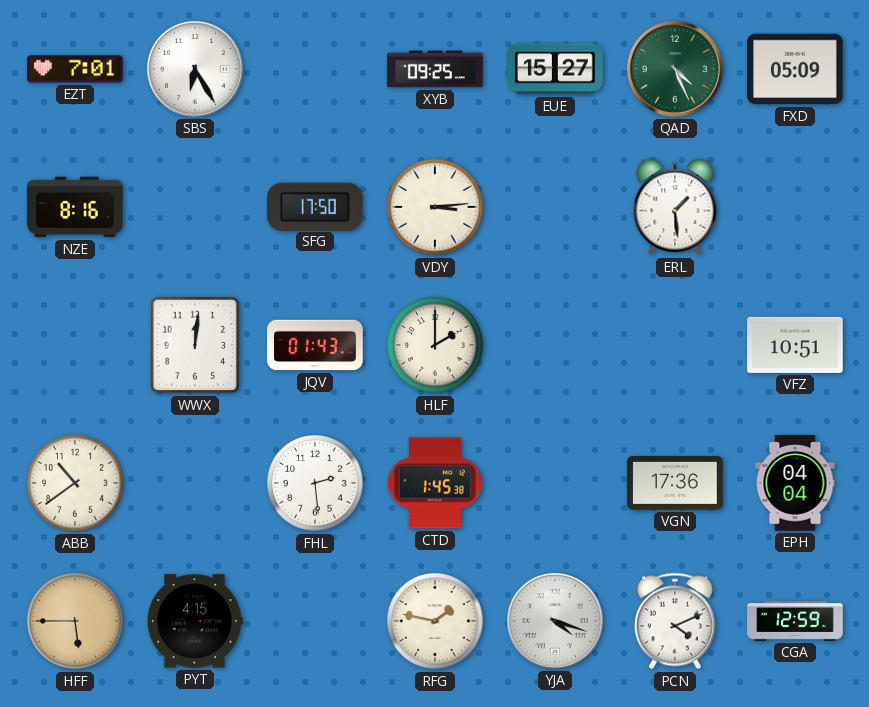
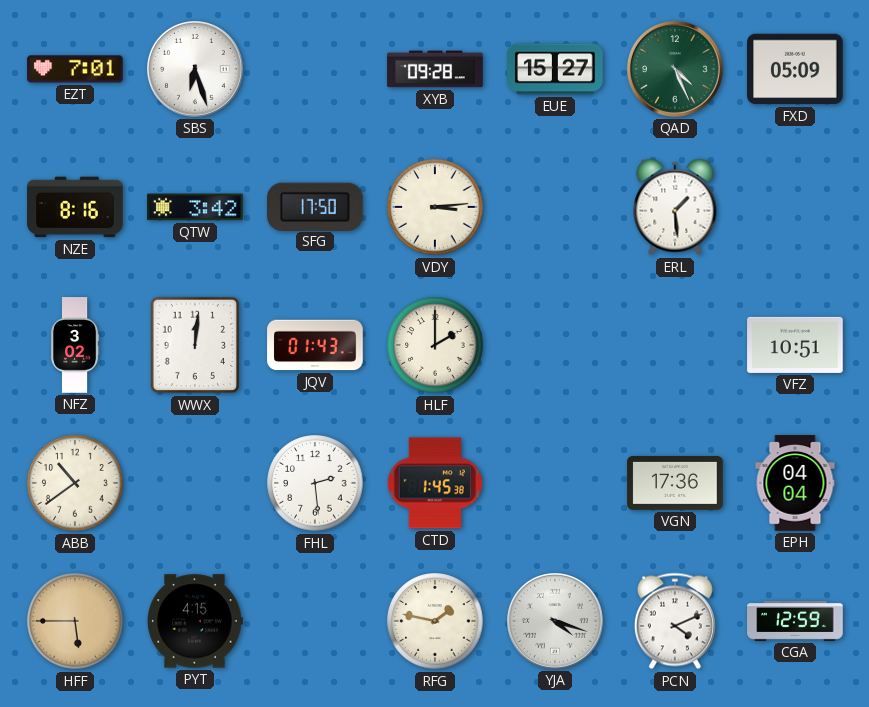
SBS: 6:25 -> 6:27
XYB: 09:25 -> 09:28
QTW: none -> 3:42
NFZ: none -> 3:02
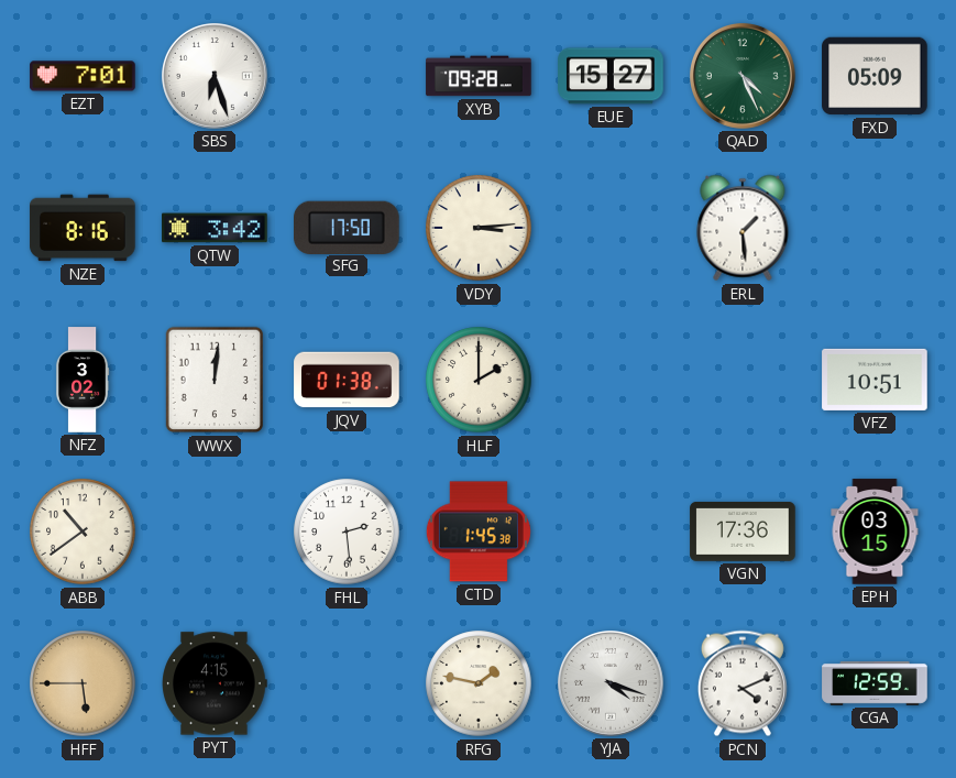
JQV: 01:43 -> 01:38
EPH: 04:04 -> 03:15
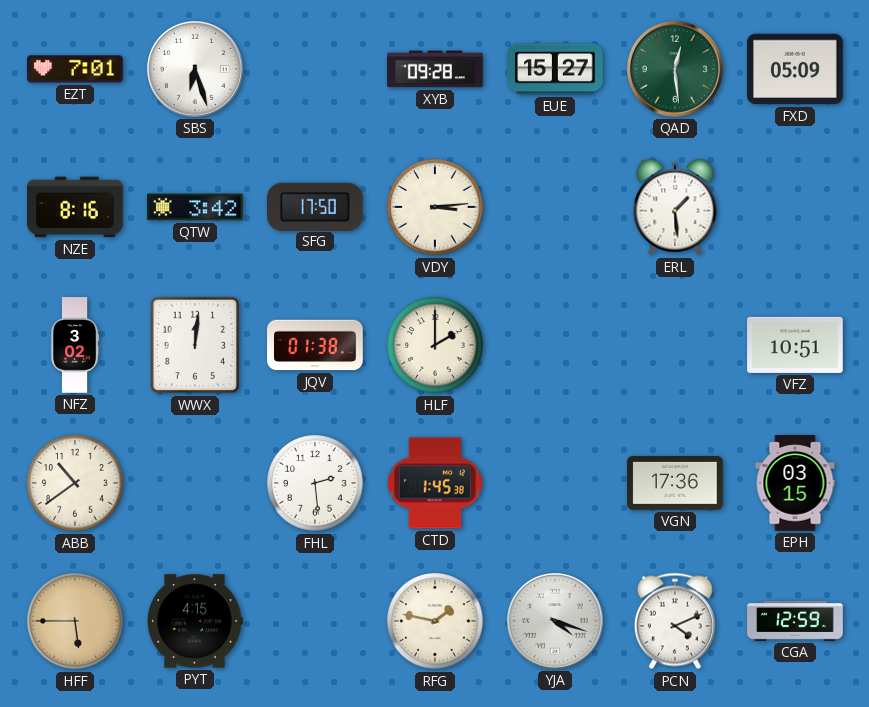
QAD: 4:26 -> 12:29
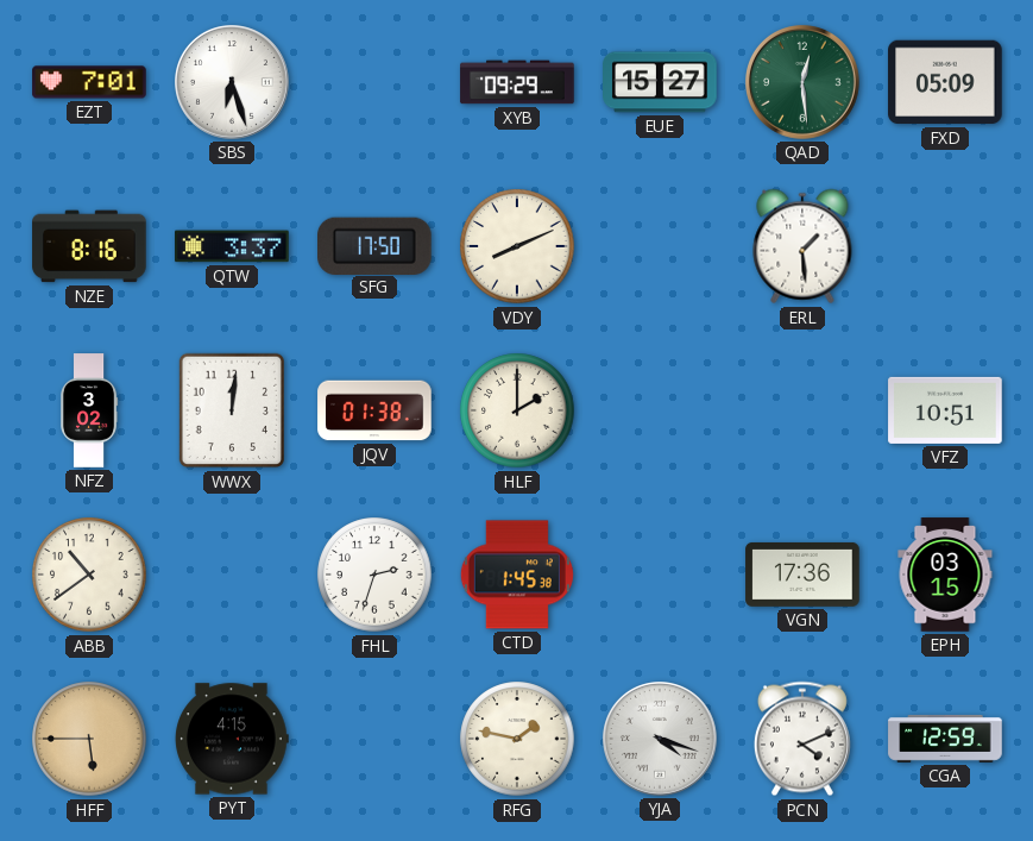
XYB: 09:28 -> 09:29
QTW: 3:42 -> 3:37
VDY: 3:14 -> 8:11
FHL: 2:29 -> 2:33
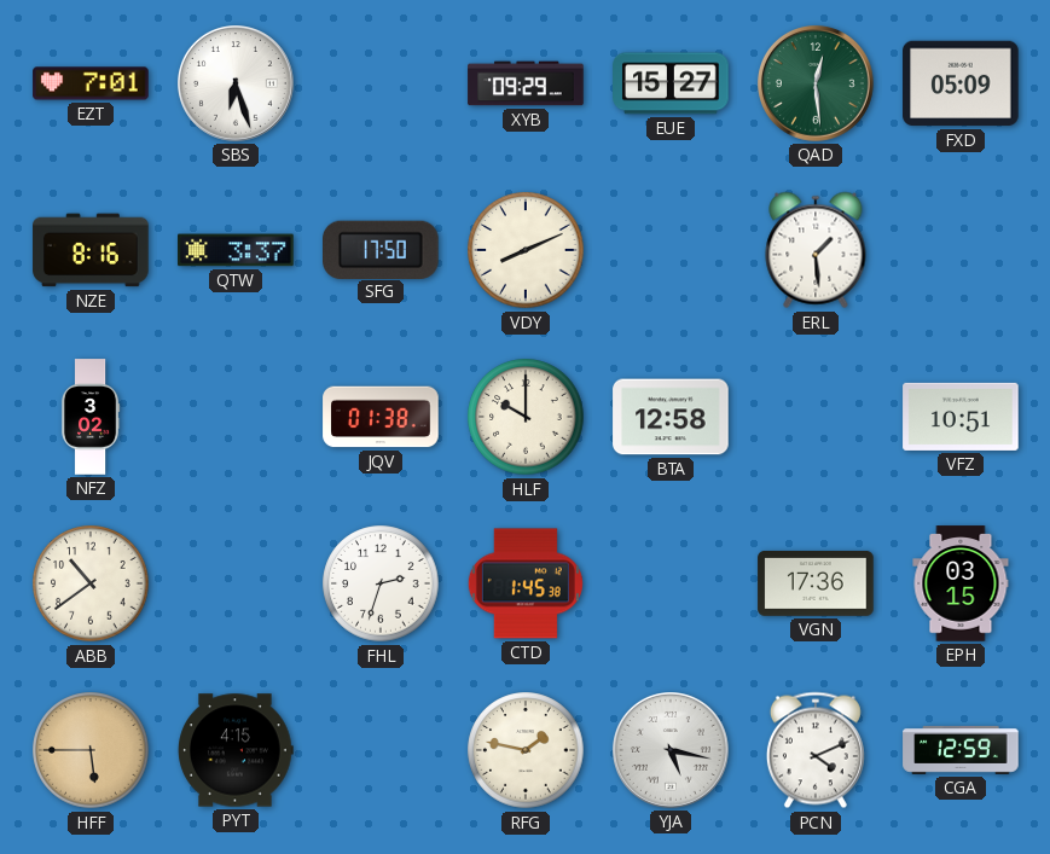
WWX: 12:01 -> none
HLF: 2:00 -> 10:00
BTA: none -> 12:58
YJA: 4:18 -> 5:17
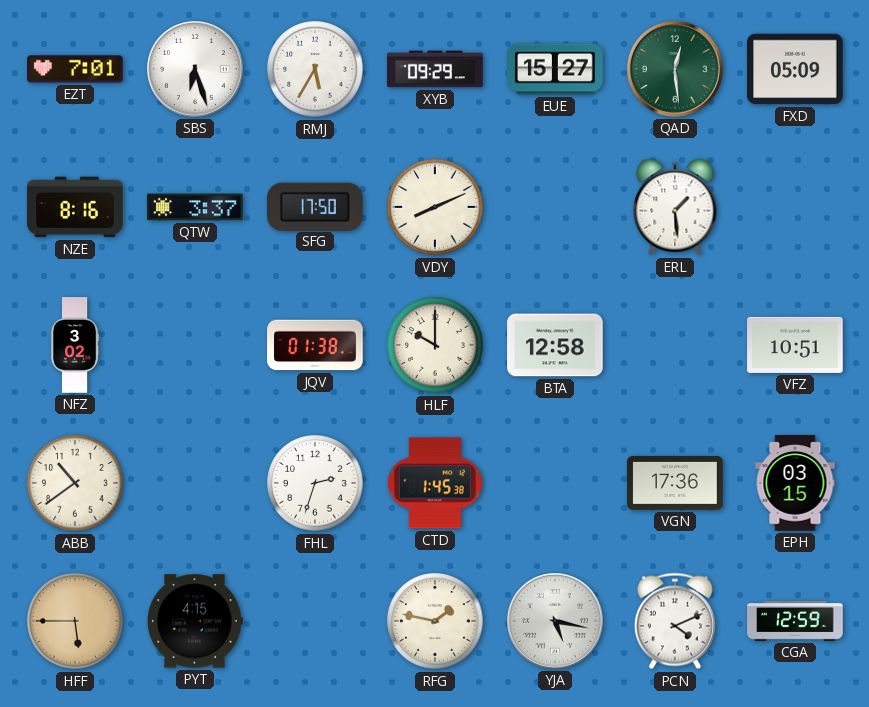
RMJ: none -> 5:35
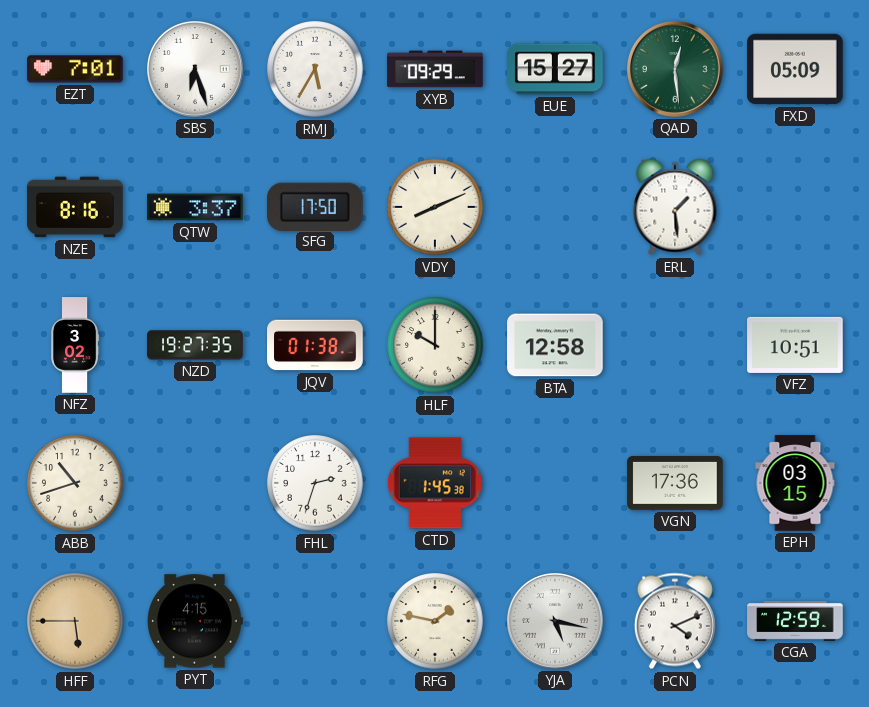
NZD: none -> 19:27
ABB: 10:39 -> 10:42
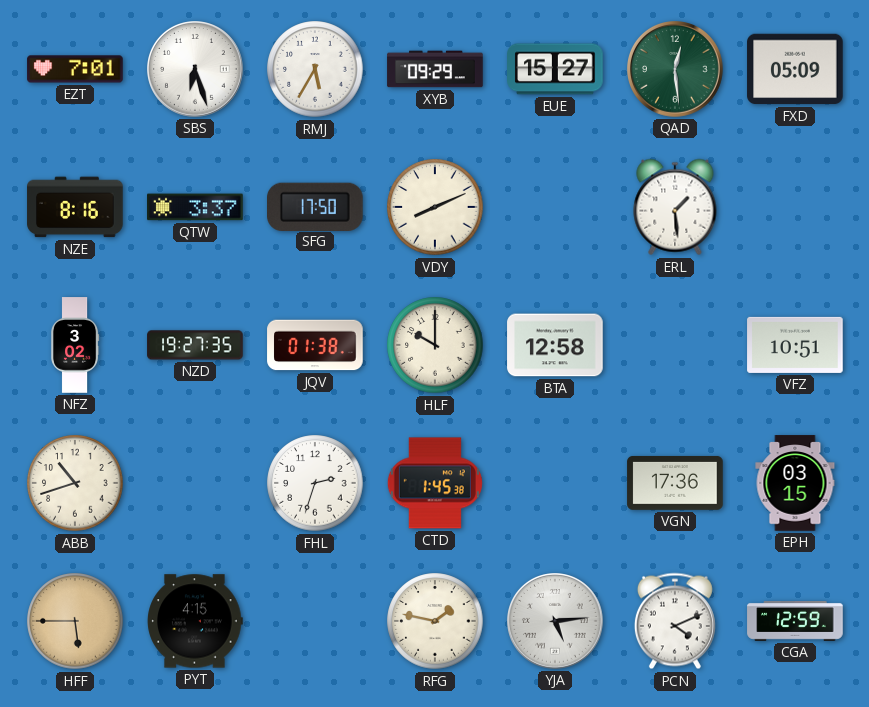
YJA: 5:17 -> 5:14
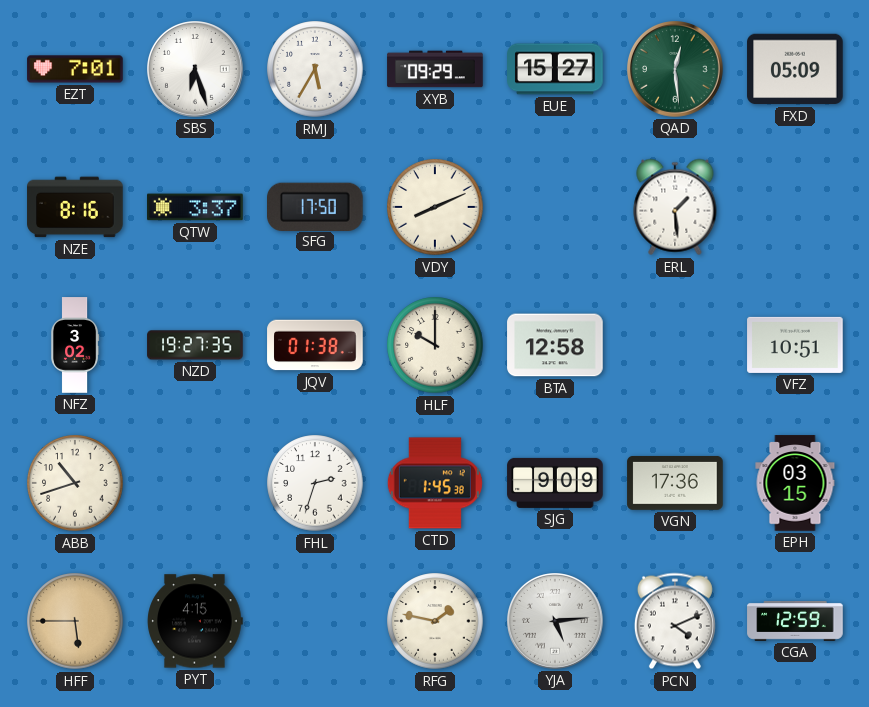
SJG: none -> 9:09
